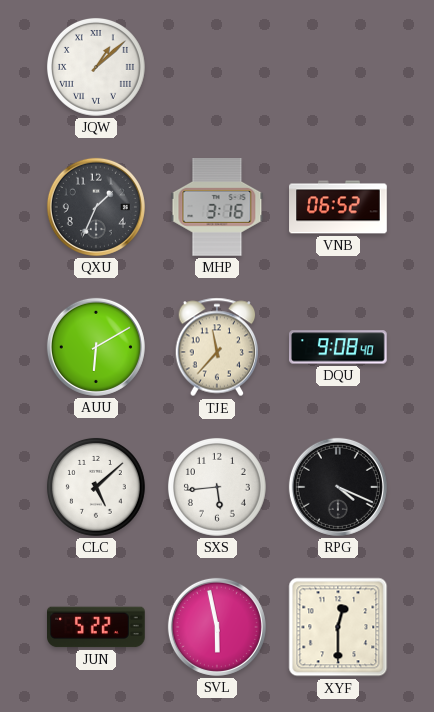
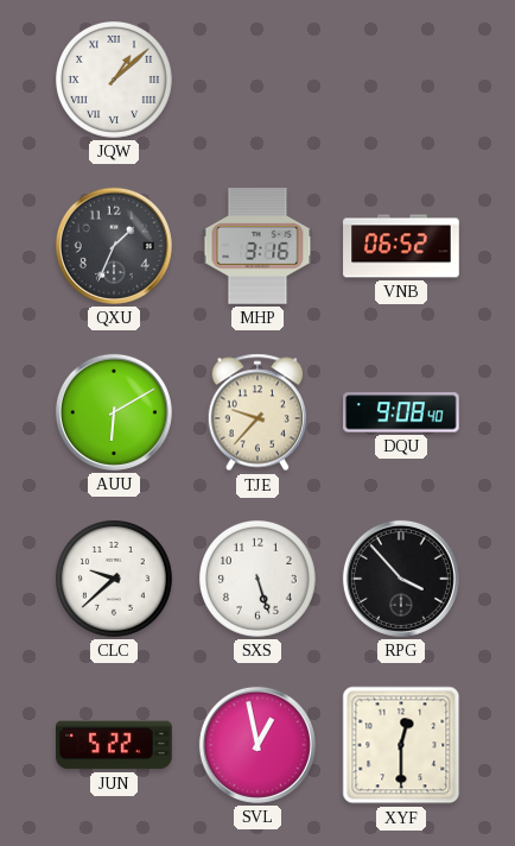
TJE: 11:37 -> 9:37
CLC: 5:08 -> 9:38
SXS: 5:44 -> 5:27
RPG: 4:19 -> 3:53
SVL: 5:58 -> 12:58
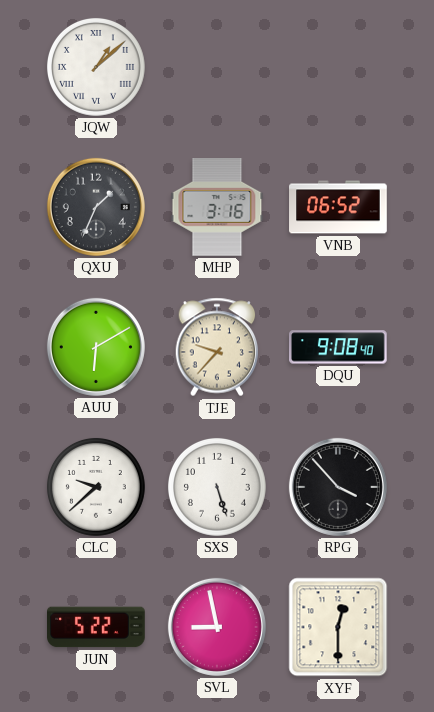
SVL: 12:58 -> 8:58
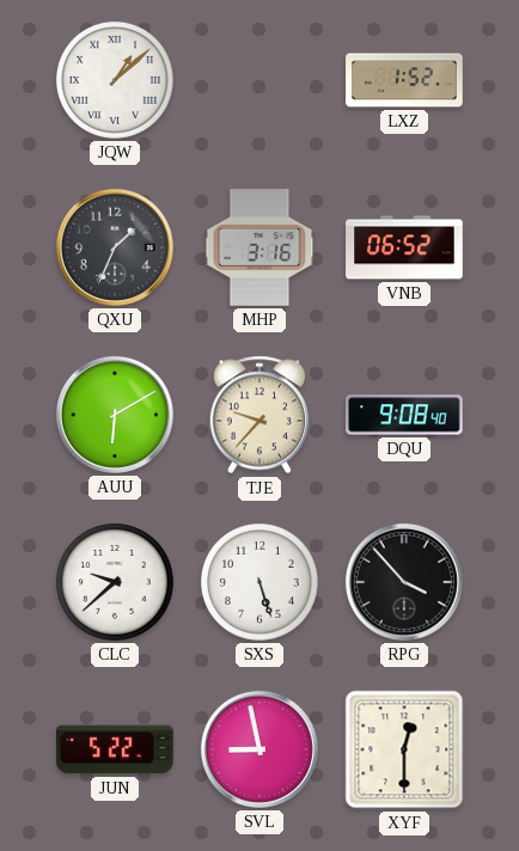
LXZ: none -> 1:52
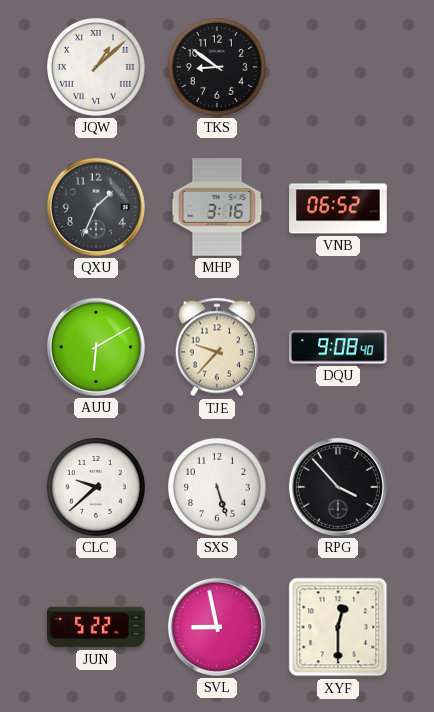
TKS: none -> 8:51
LXZ: 1:52 -> none
